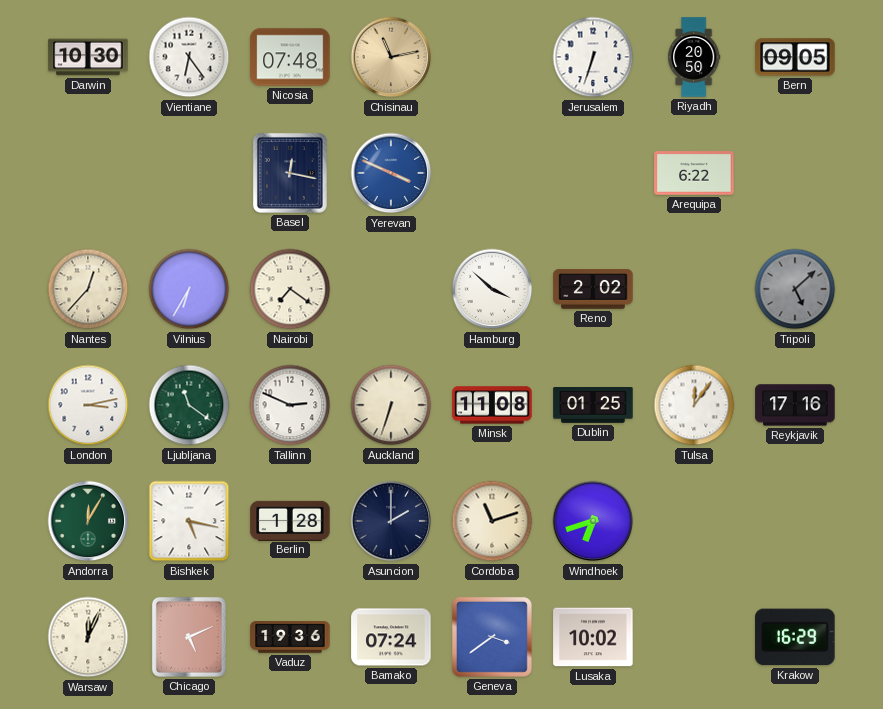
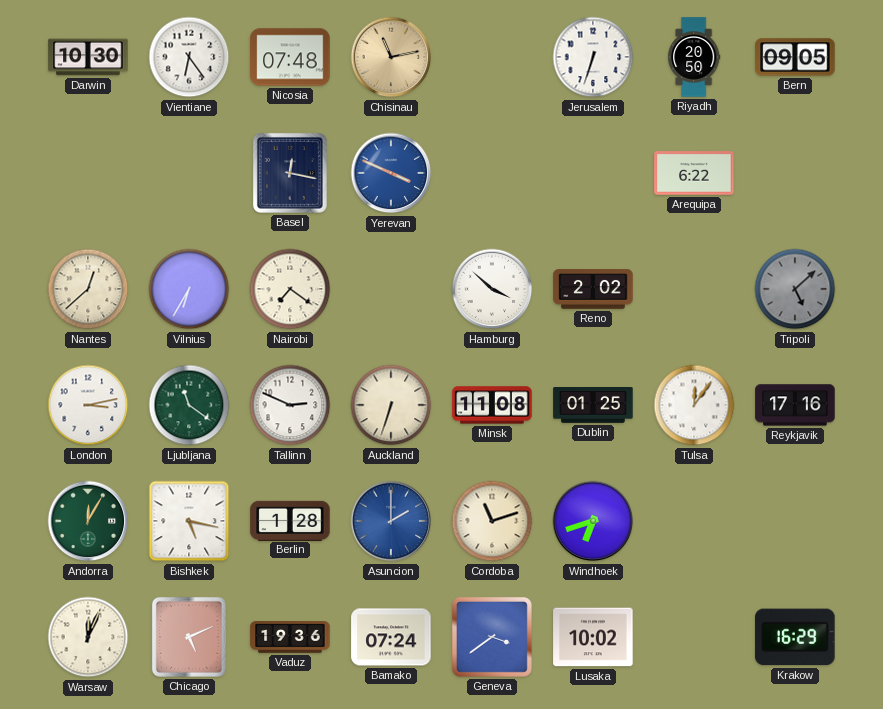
Nantes: 12:37 -> 12:38
Asuncion dial: navy -> blue
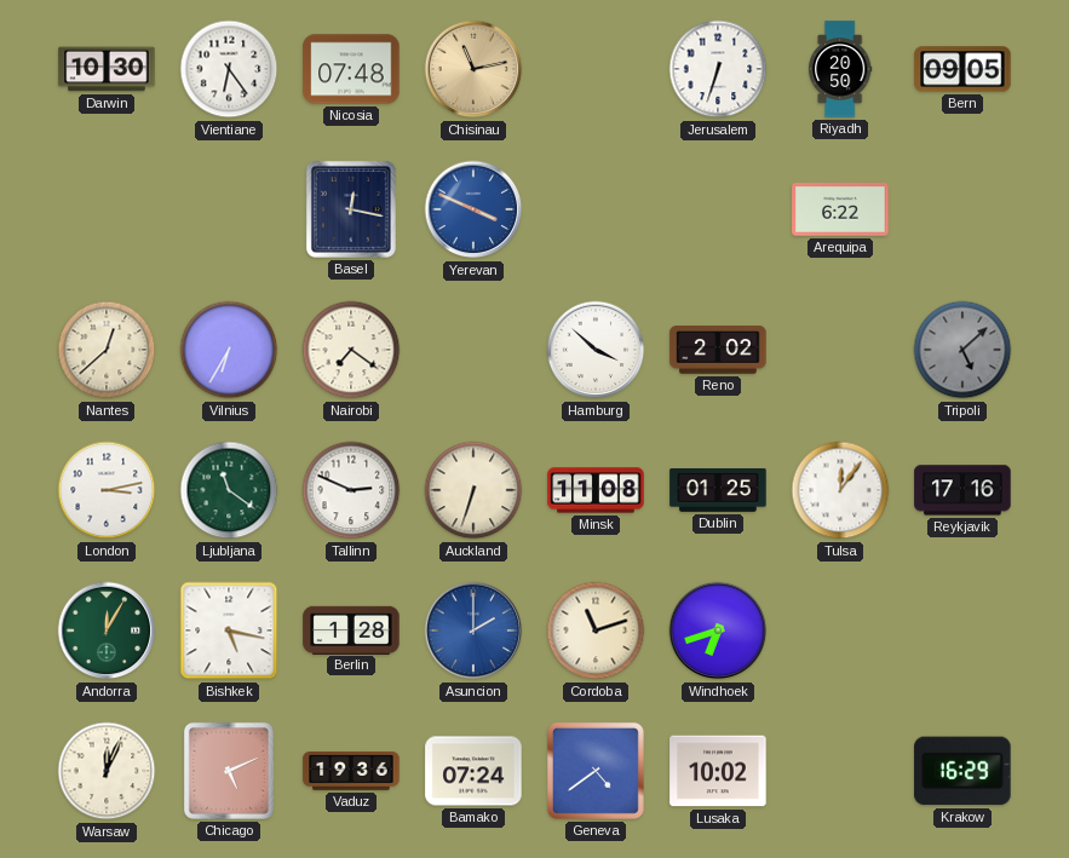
Geneva: 3:39 -> 4:39
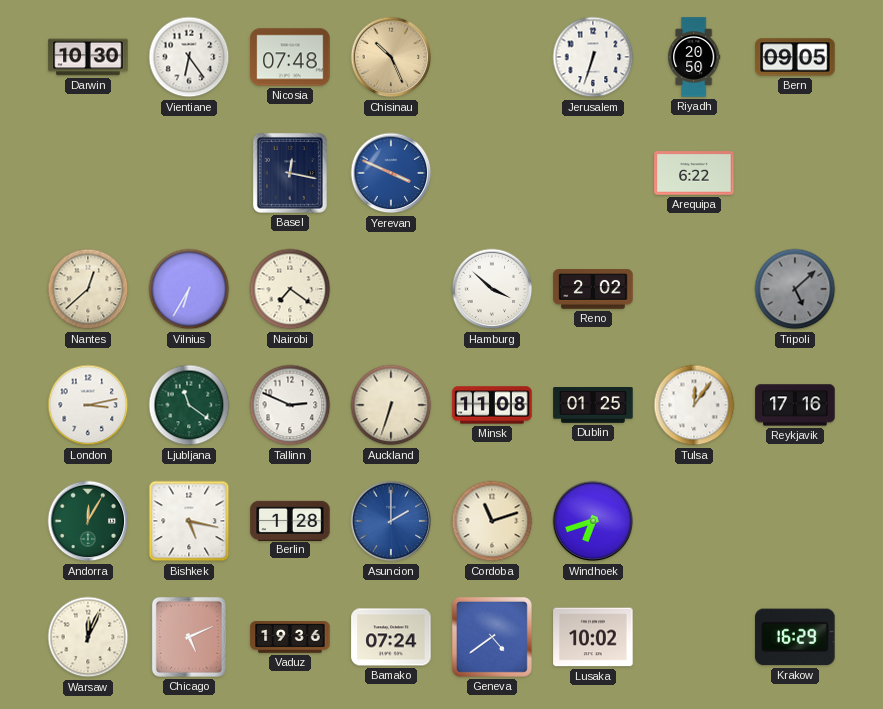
Chisinau: 11:13 -> 10:26
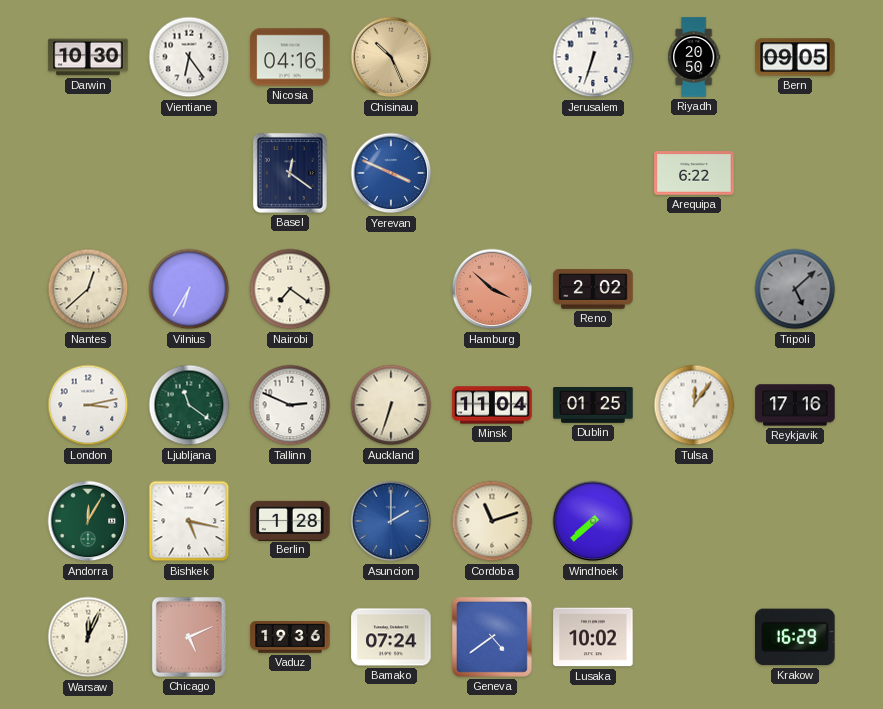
Nicosia: 07:48 -> 04:16
Basel: 12:17 -> 12:21
Hamburg dial: white -> salmon
Minsk: 11:08 -> 11:04
Windhoek: 6:42 -> 7:38
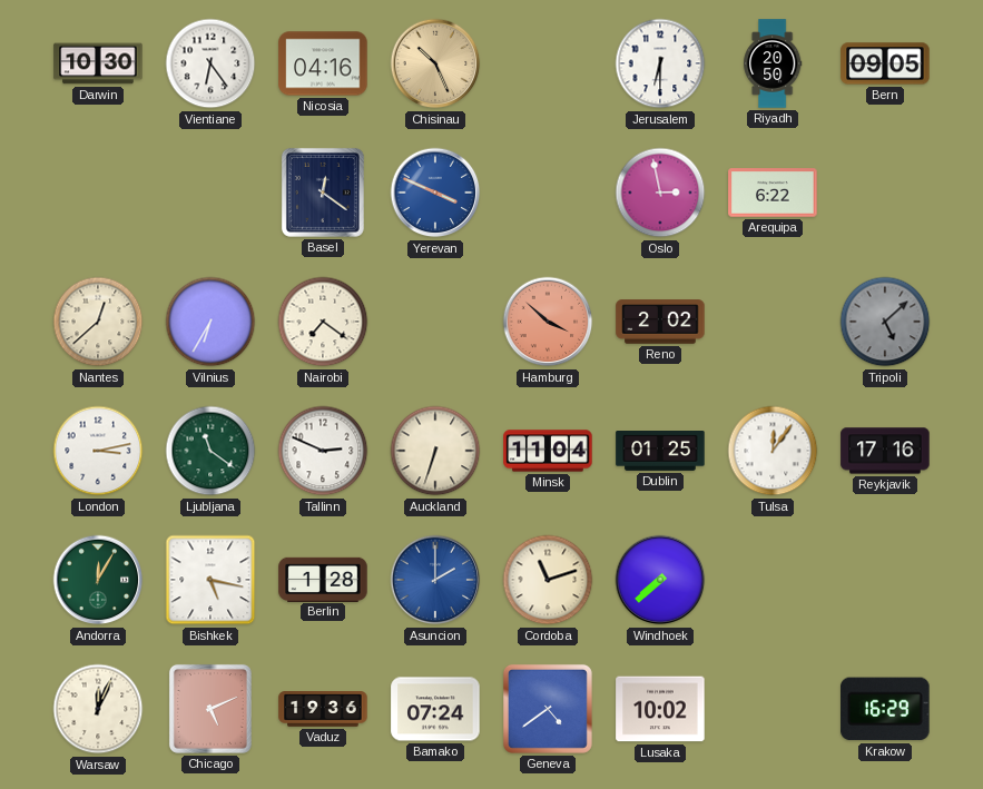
Jerusalem: 6:33 -> 6:30
Oslo: none -> 2:58
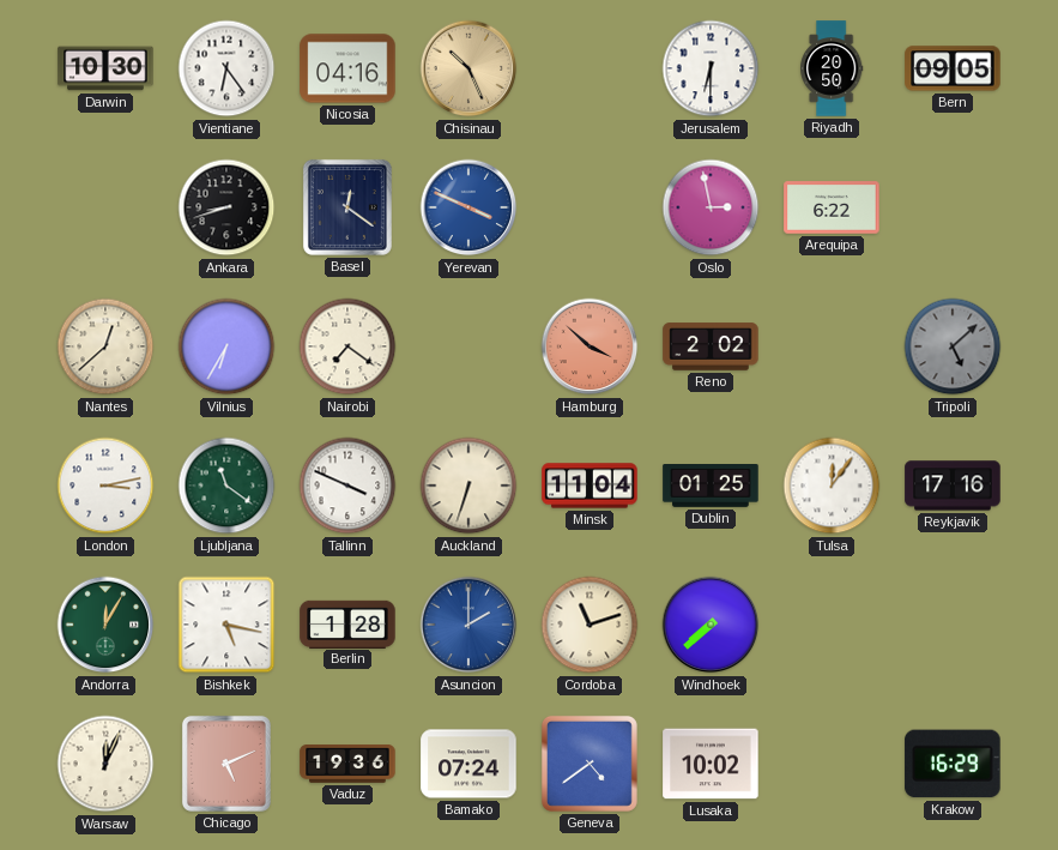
Ankara: none -> 8:42
Tallinn: 2:49 -> 3:49
